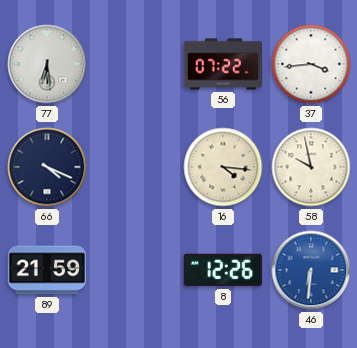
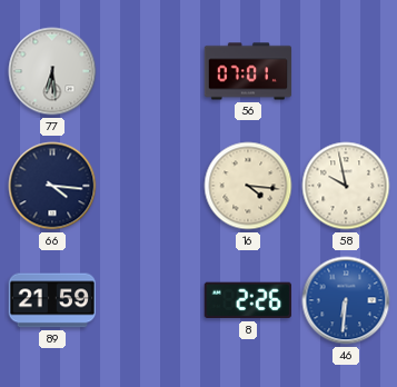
56: 07:22 -> 07:01
37: 3:44 -> none
66: 4:19 -> 4:16
8: 12:26 -> 2:26
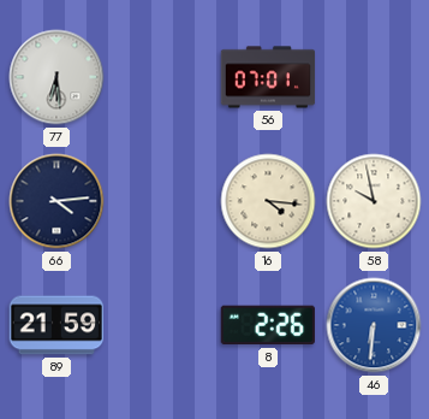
66: 4:16 -> 4:14
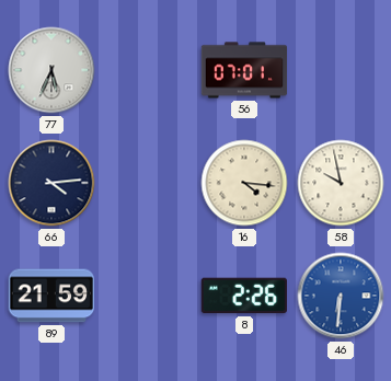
77: 6:29 -> 5:34
